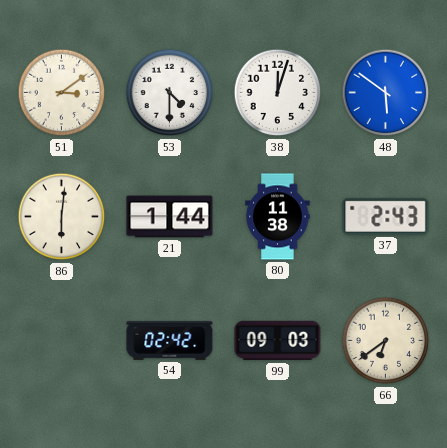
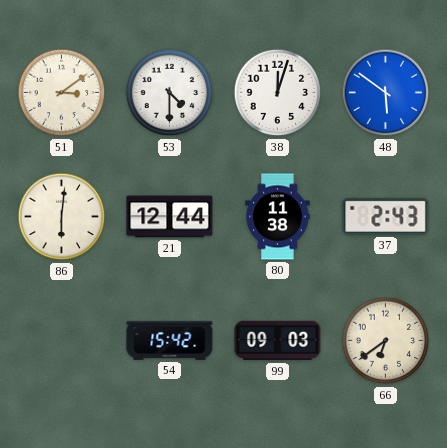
21: 1:44 -> 12:44
54: 02:42 -> 15:42
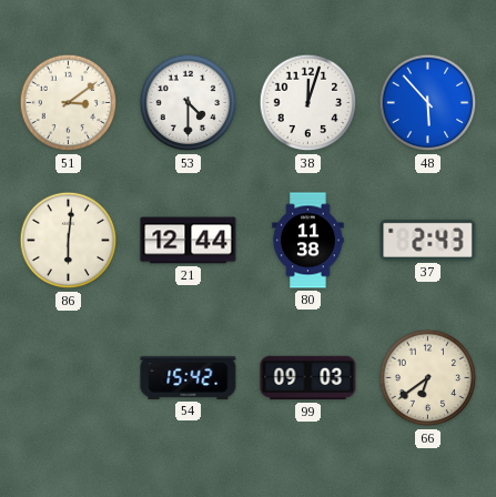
48: 5:51 -> 5:53
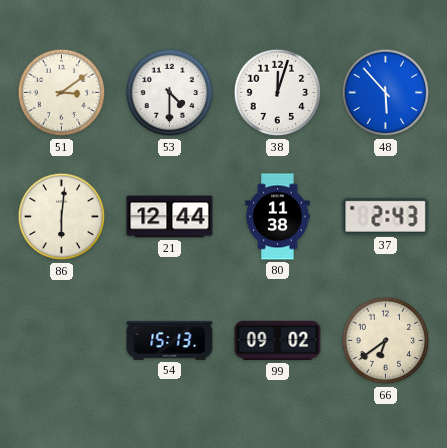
54: 15:42 -> 15:13
99: 09:03 -> 09:02
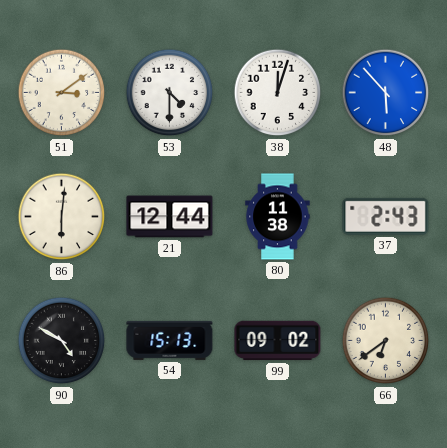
90: none -> 4:50
